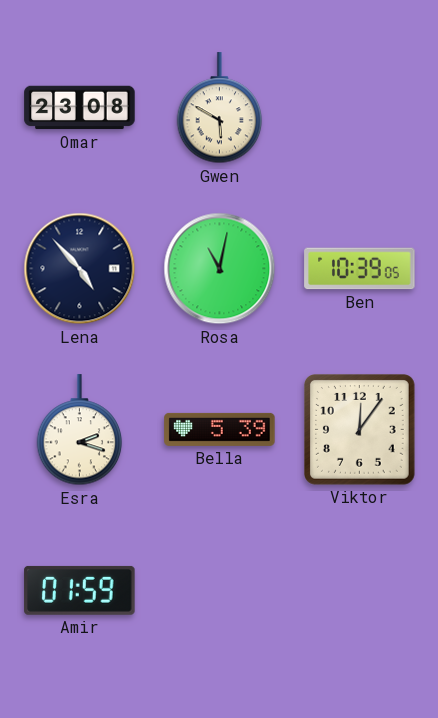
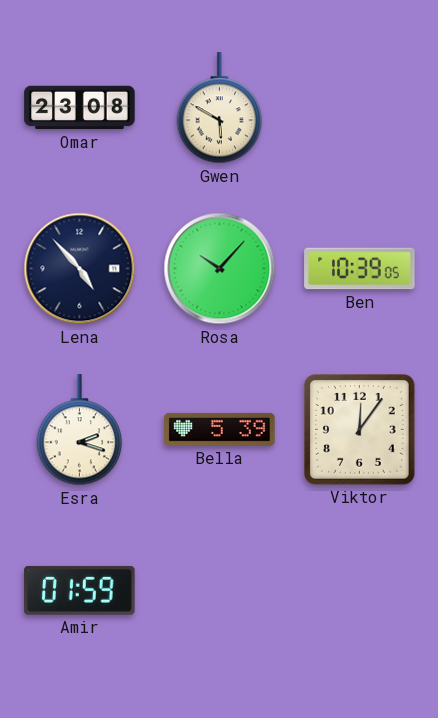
Rosa: 11:02 -> 10:07
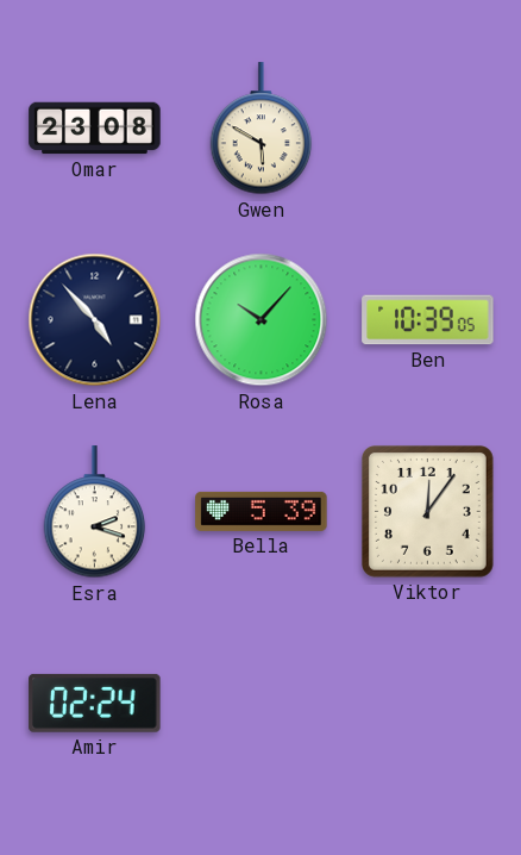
Amir: 01:59 -> 02:24
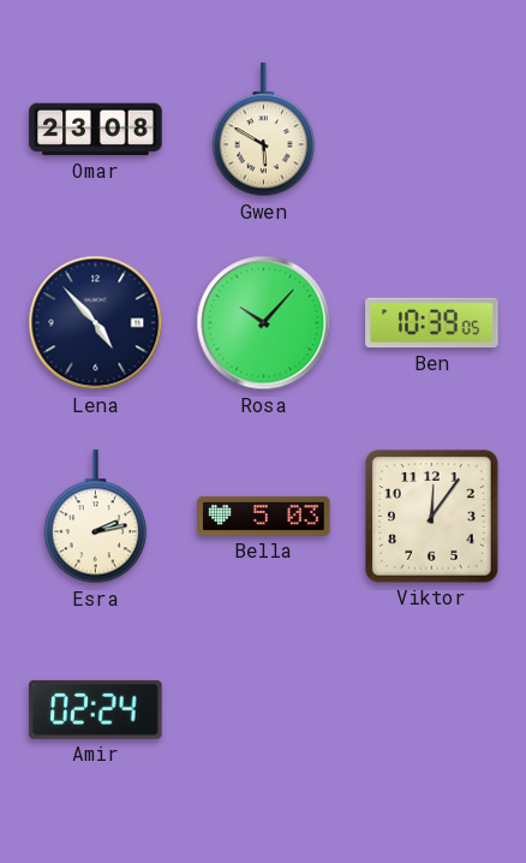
Esra: 2:18 -> 2:13
Bella: 5:39 -> 5:03
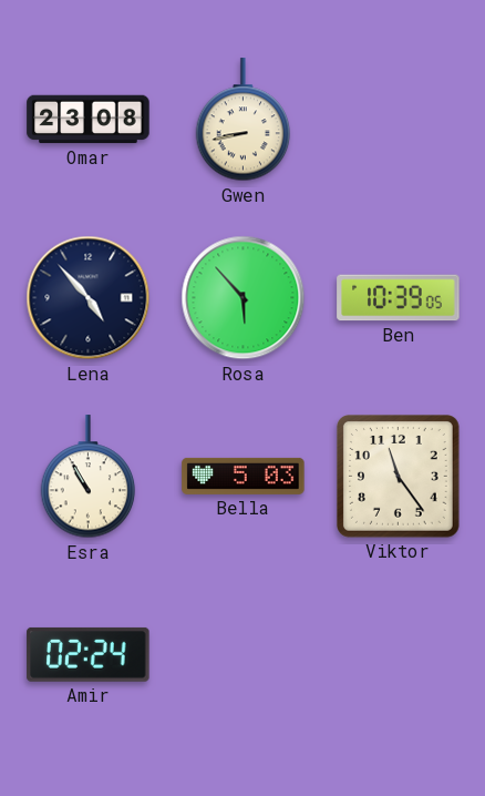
Gwen: 5:50 -> 8:43
Rosa: 10:07 -> 5:53
Esra: 2:13 -> 10:55
Viktor: 12:06 -> 11:24
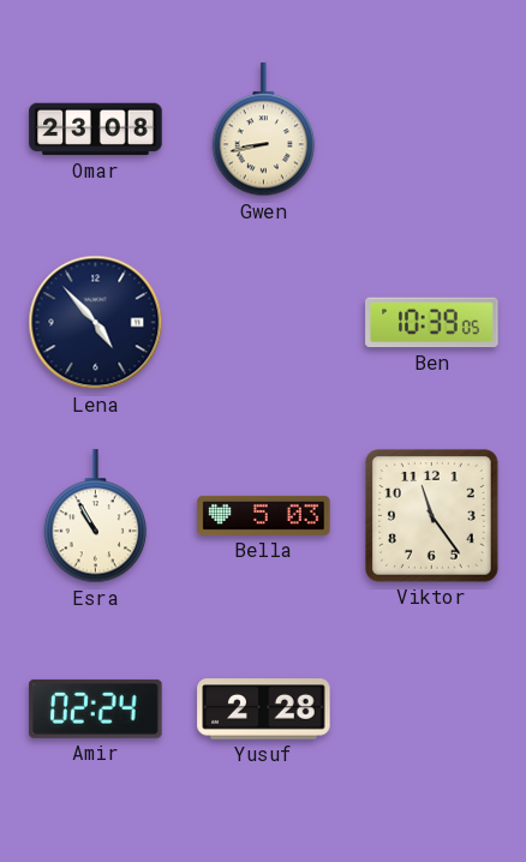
Rosa: 5:53 -> none
Yusuf: none -> 2:28
